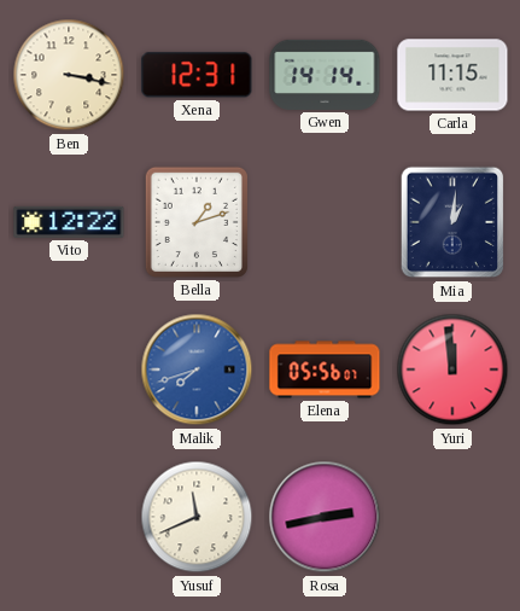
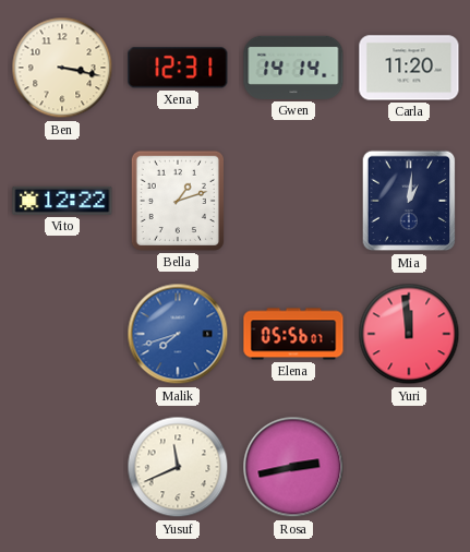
Carla: 11:15 -> 11:20
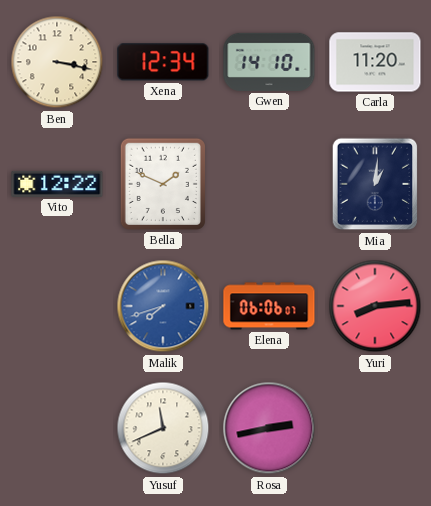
Xena: 12:31 -> 12:34
Gwen: 14:14 -> 14:10
Bella: 1:12 -> 1:49
Elena: 05:56 -> 06:06
Yuri: 11:59 -> 8:14
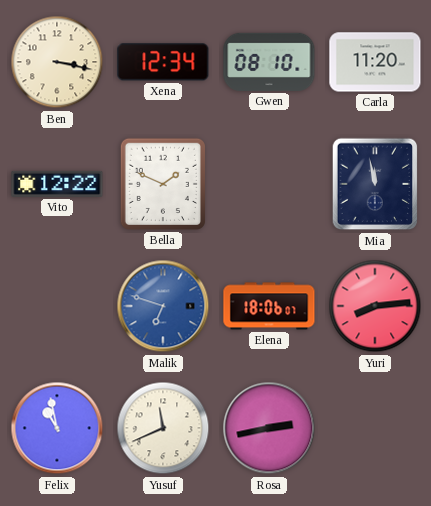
Gwen: 14:10 -> 08:10
Mia: 1:01 -> 11:58
Malik: 7:42 -> 6:48
Elena: 06:06 -> 18:06
Felix: none -> 10:58
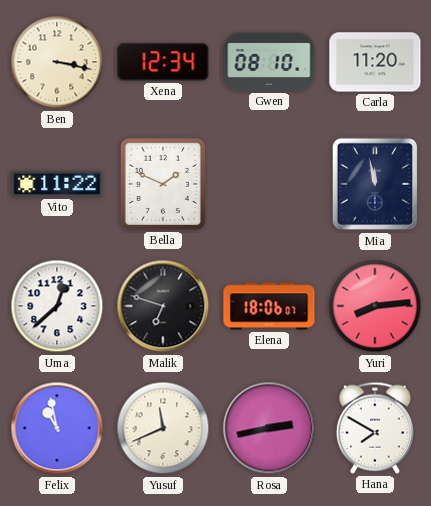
Vito: 12:22 -> 11:22
Uma: none -> 12:38
Malik dial: blue -> black
Hana: none -> 7:50
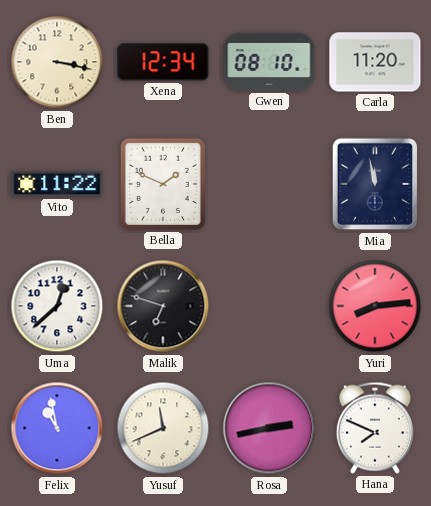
Elena: 18:06 -> none
Hana: 7:50 -> 7:49
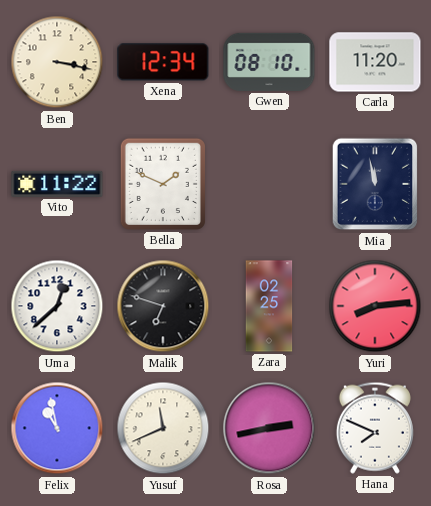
Zara: none -> 02:25
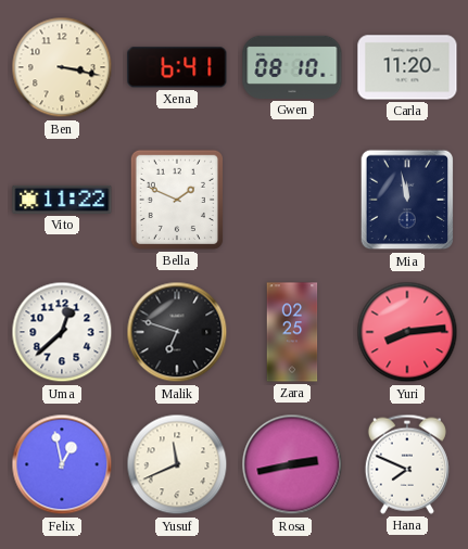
Xena: 12:34 -> 6:41
Felix: 10:58 -> 12:58
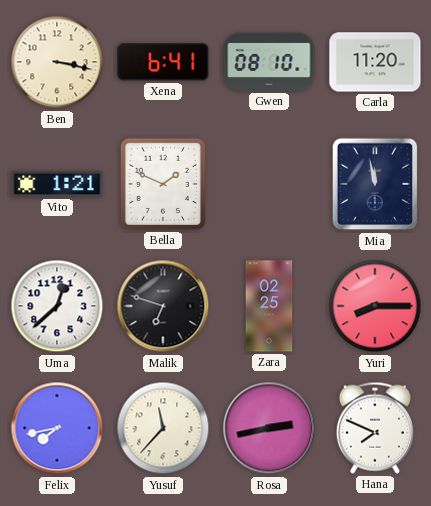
Vito: 11:22 -> 1:21
Yuri: 8:14 -> 8:15
Felix: 12:58 -> 7:43
Yusuf: 11:41 -> 11:37
